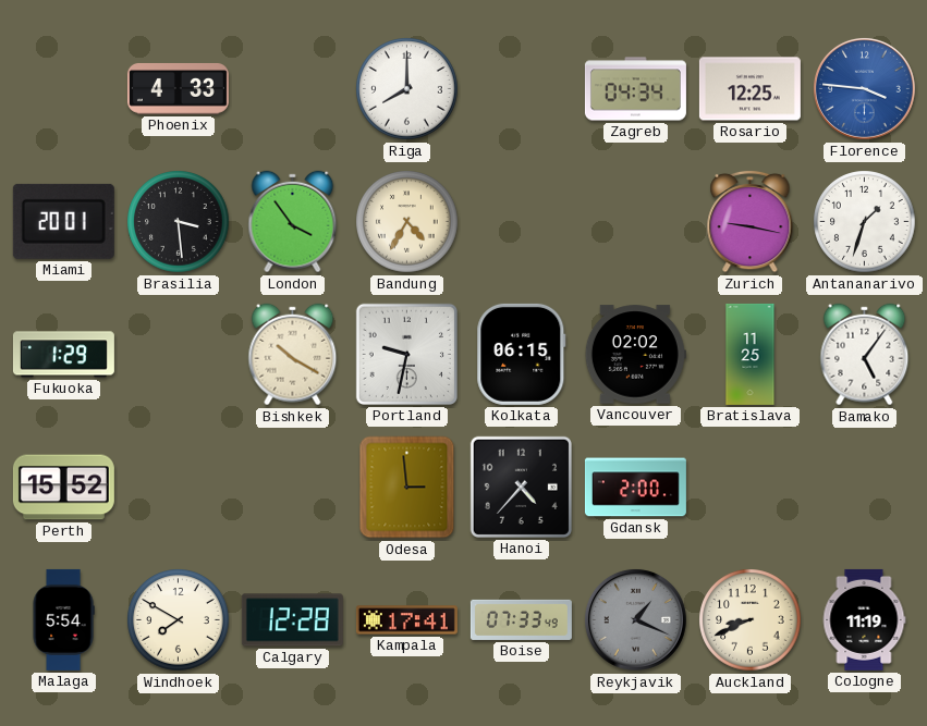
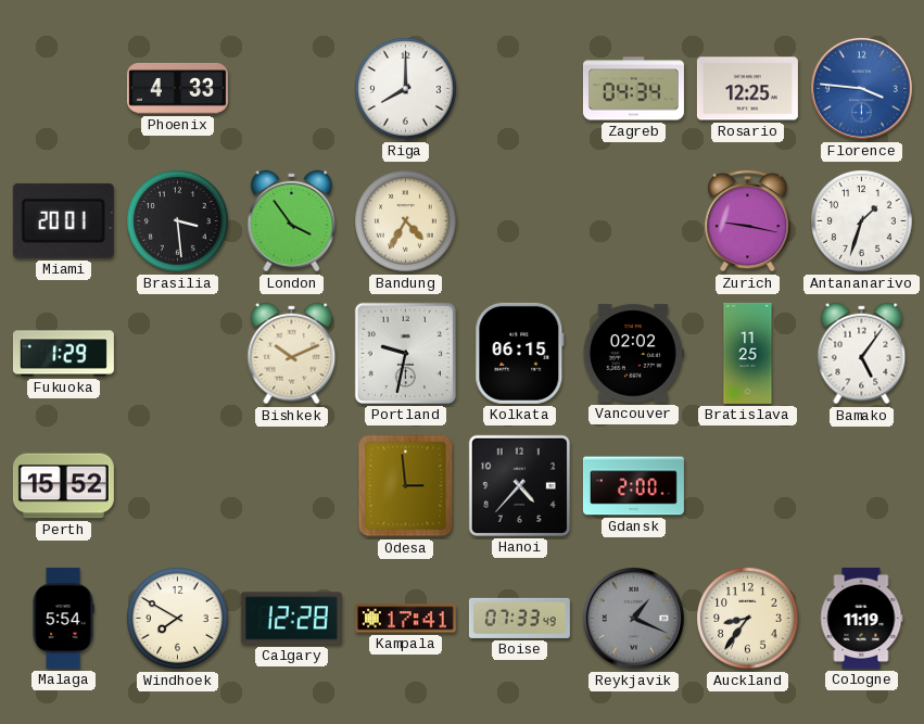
Bishkek: 10:20 -> 10:11
Auckland: 8:41 -> 8:36
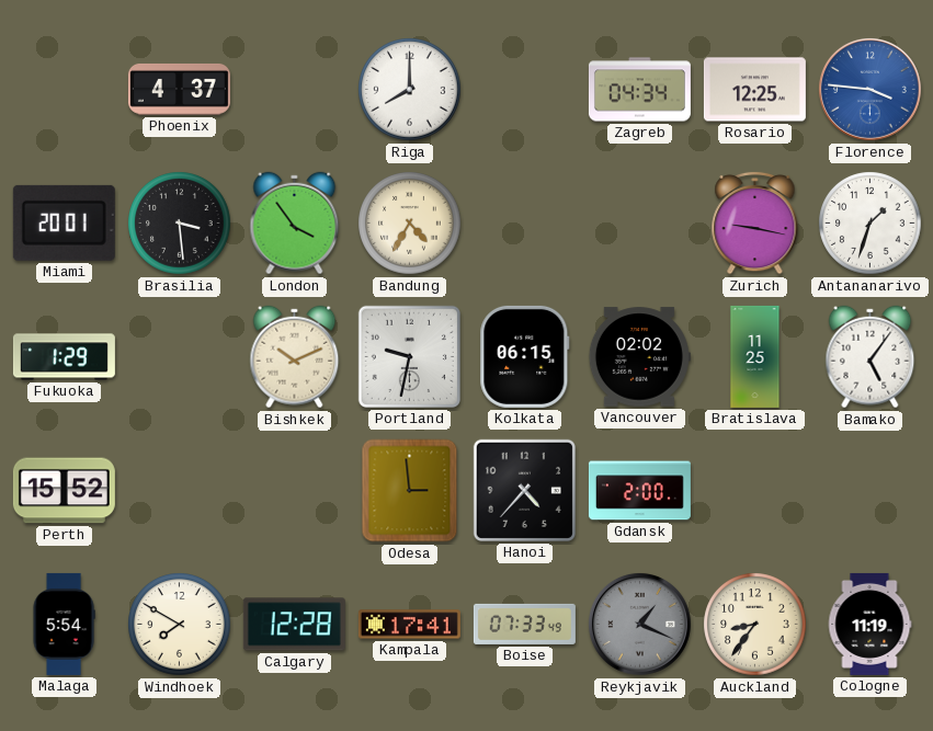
Phoenix: 4:33 -> 4:37
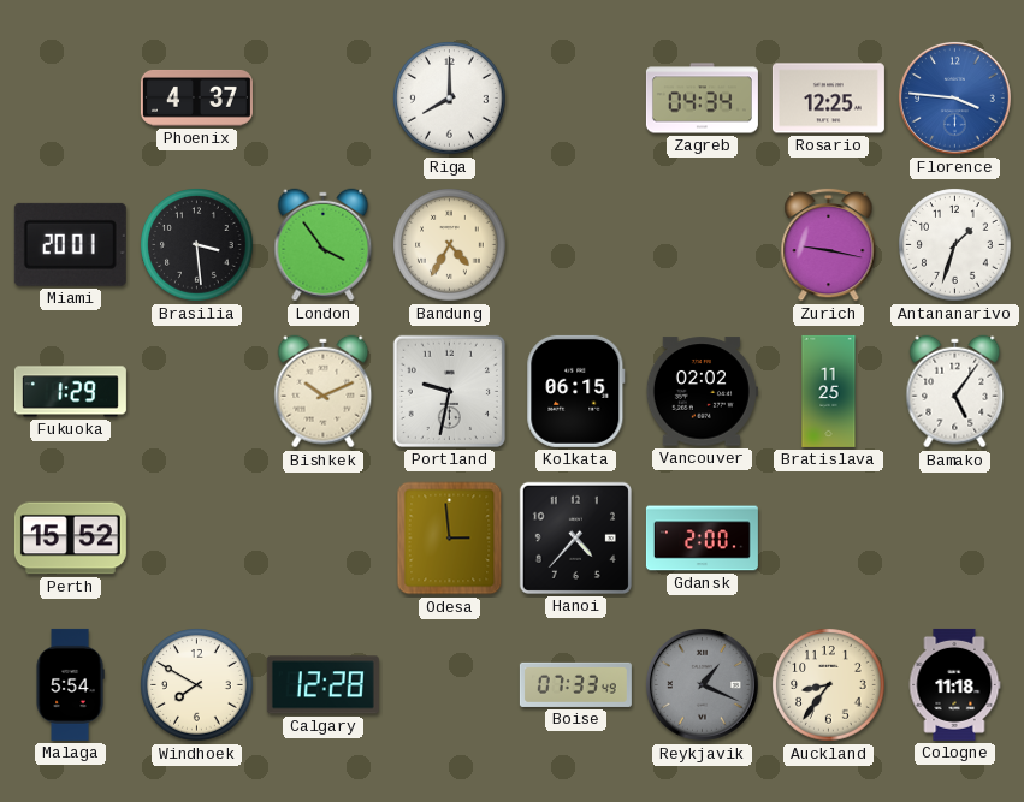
Kampala: 17:41 -> none
Cologne: 11:19 -> 11:18
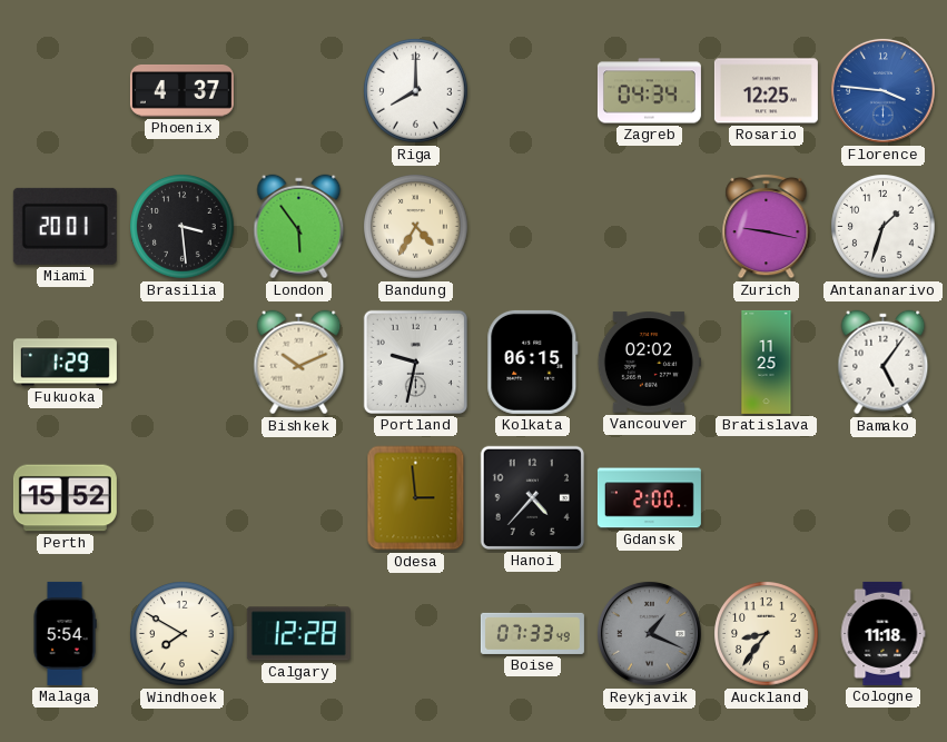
London: 3:54 -> 5:54
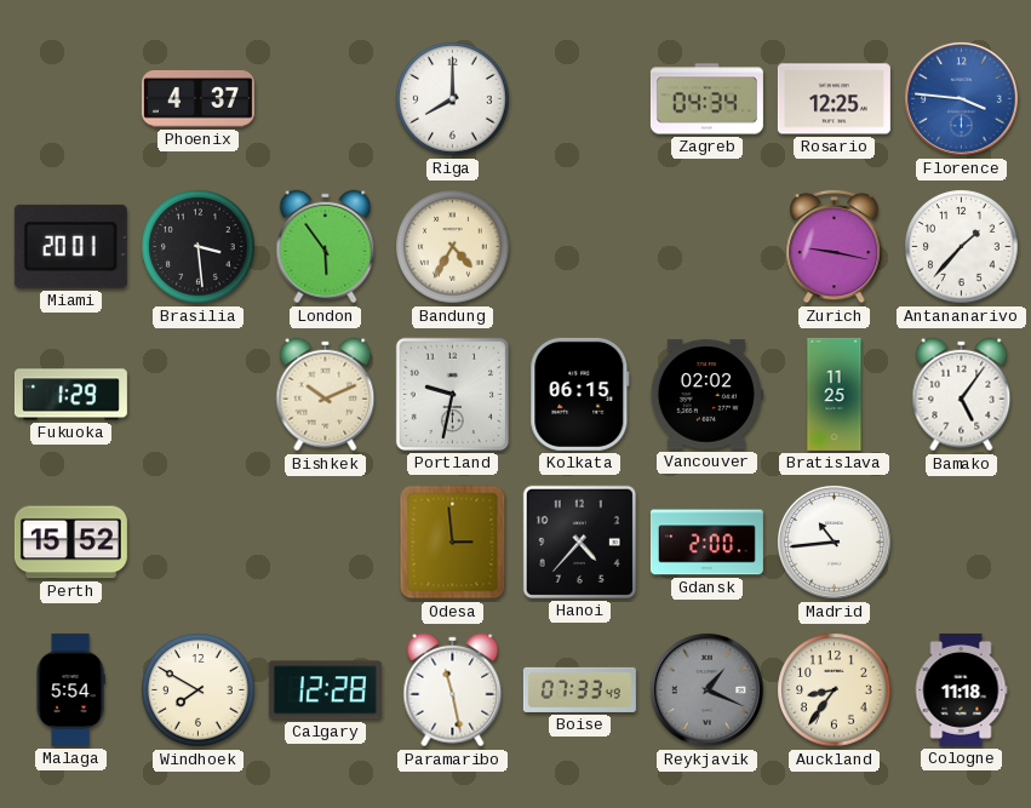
Antananarivo: 1:33 -> 1:37
Madrid: none -> 10:44
Paramaribo: none -> 11:28
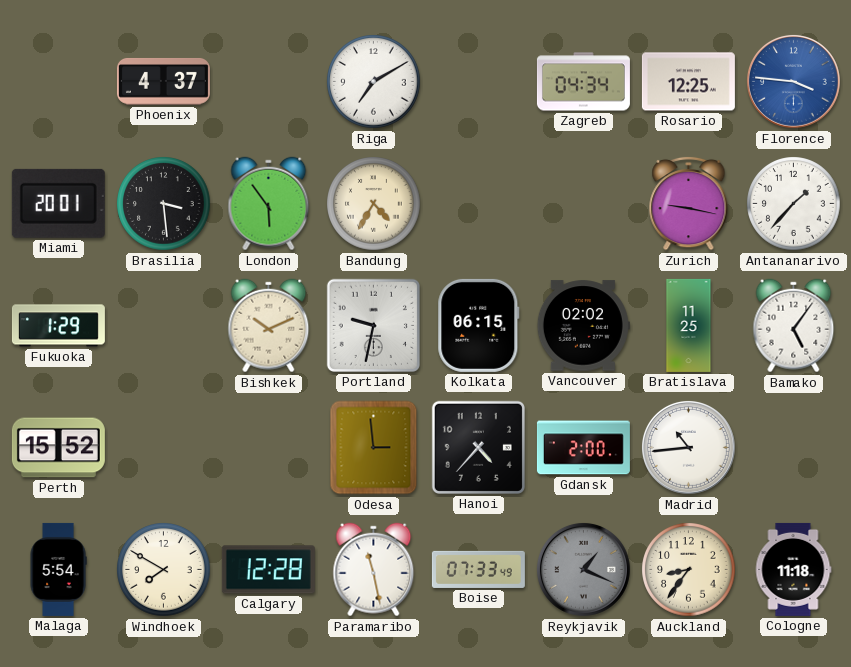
Riga: 8:00 -> 7:10
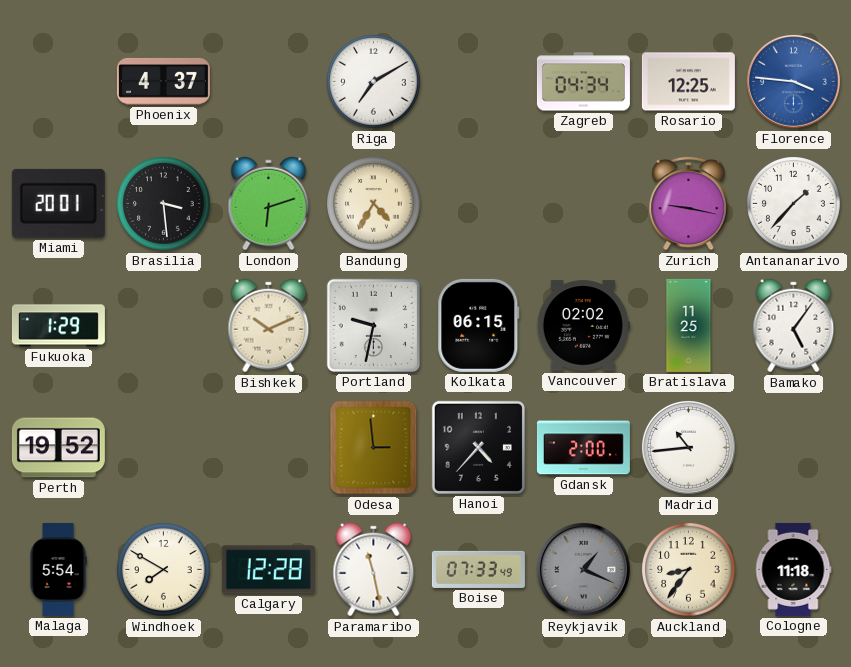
London: 5:54 -> 6:12
Perth: 15:52 -> 19:52
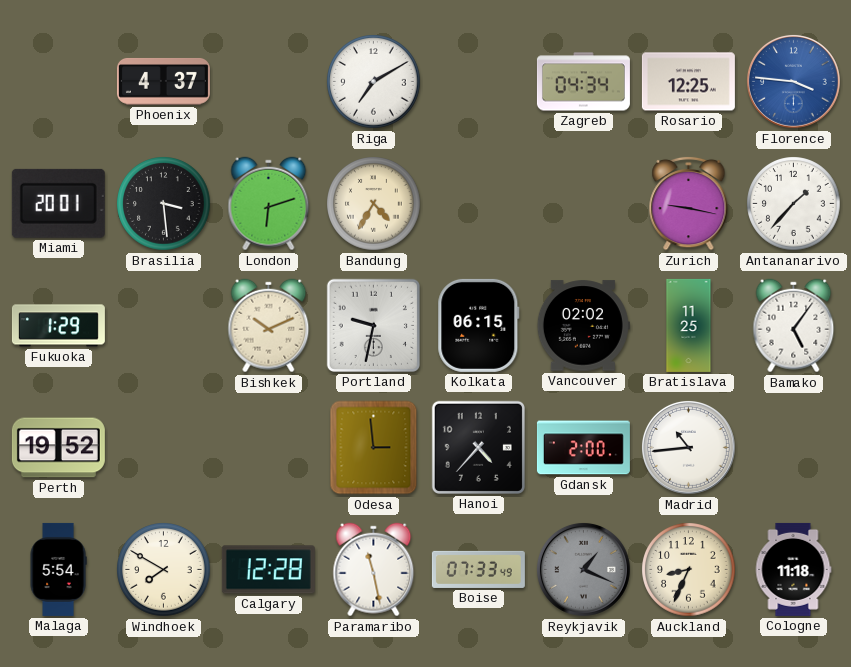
Auckland: 8:36 -> 8:34
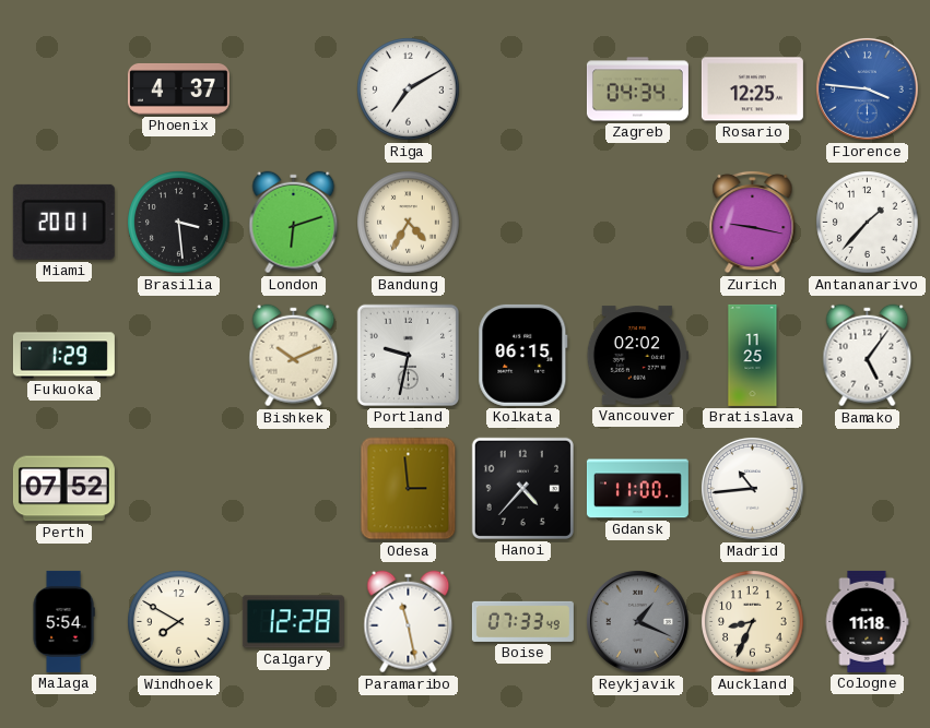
Perth: 19:52 -> 07:52
Gdansk: 2:00 -> 11:00
